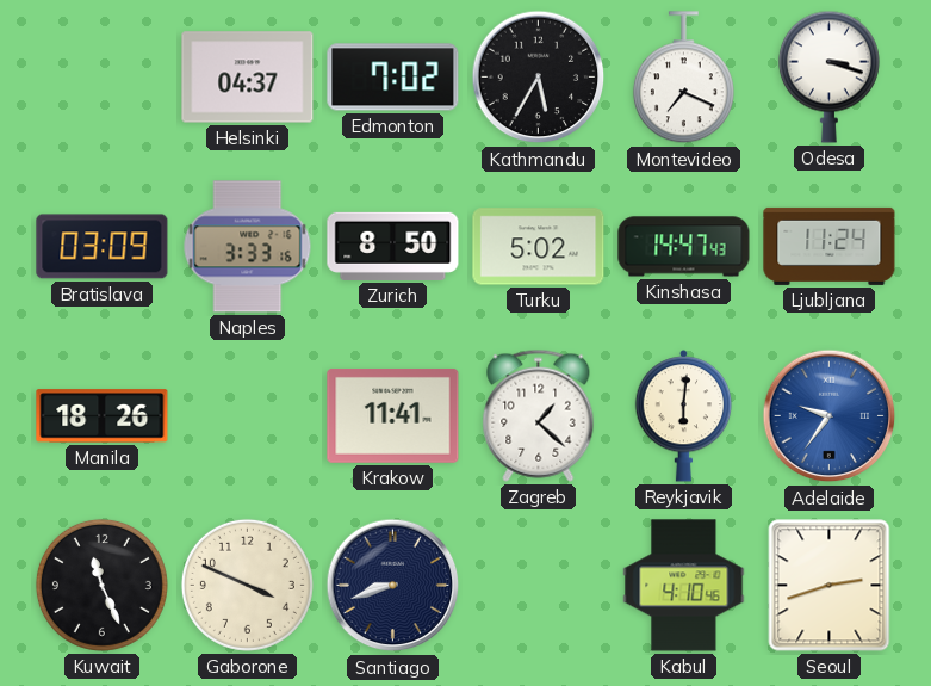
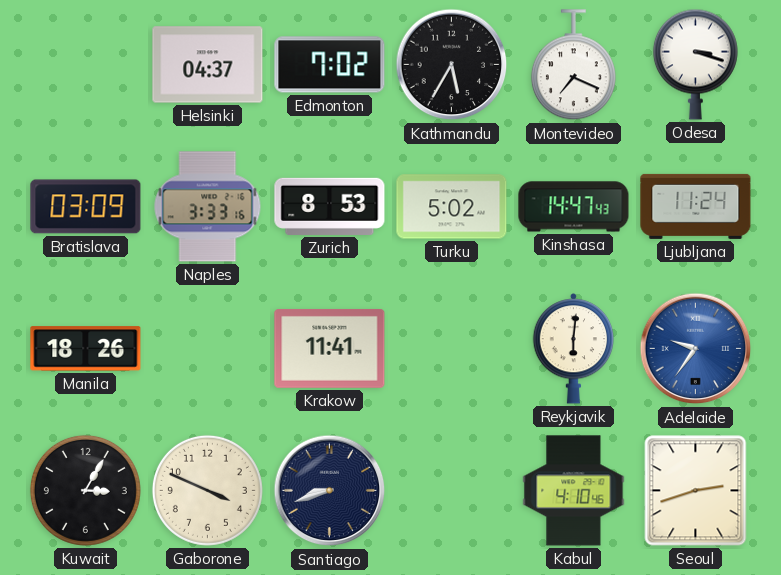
Zurich: 8:50 -> 8:53
Zagreb: 1:22 -> none
Kuwait: 11:26 -> 3:05
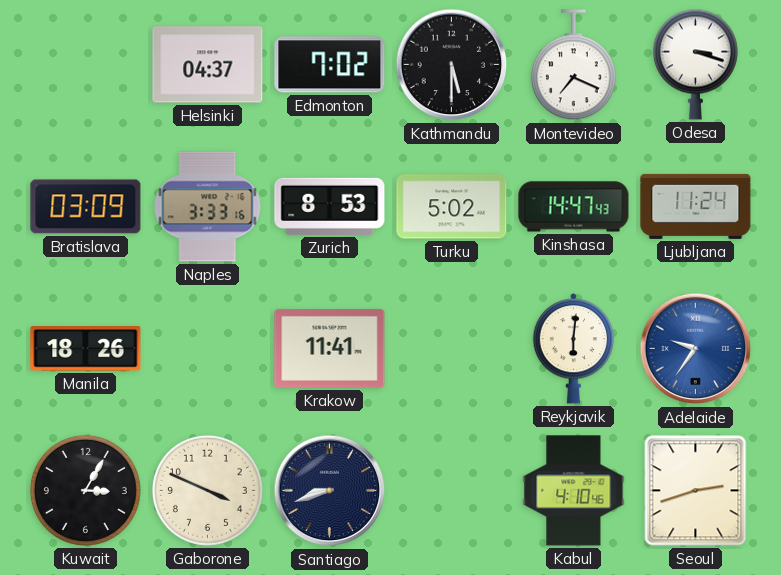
Kathmandu: 5:35 -> 5:30
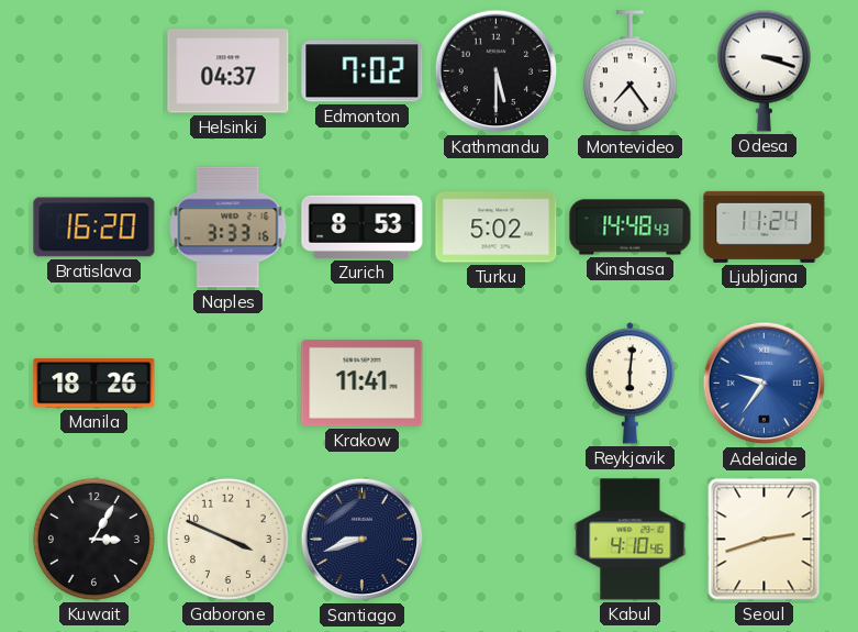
Montevideo: 7:19 -> 7:24
Bratislava: 03:09 -> 16:20
Kinshasa: 14:47 -> 14:48
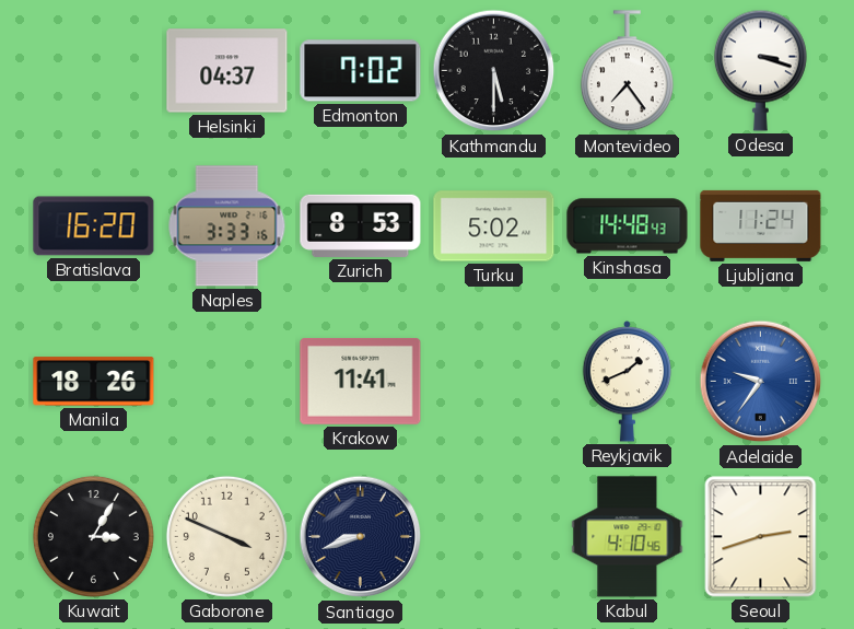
Reykjavik: 6:01 -> 1:41
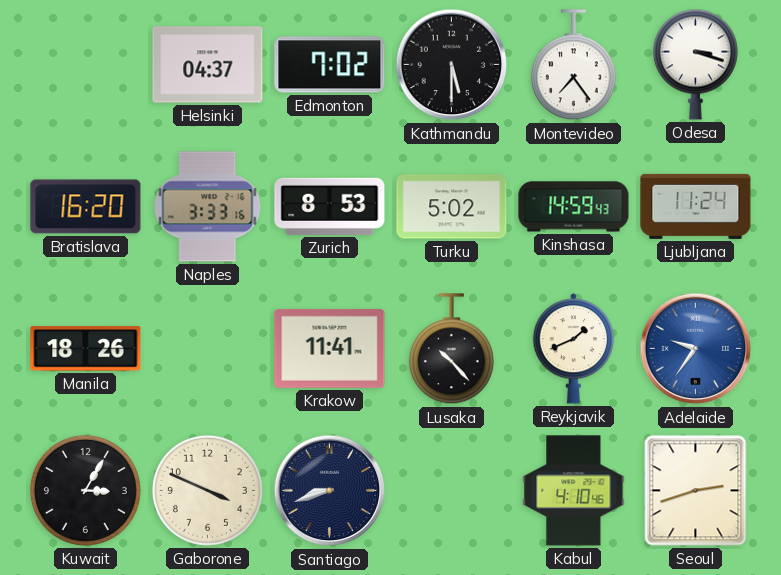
Kinshasa: 14:48 -> 14:59
Lusaka: none -> 10:23
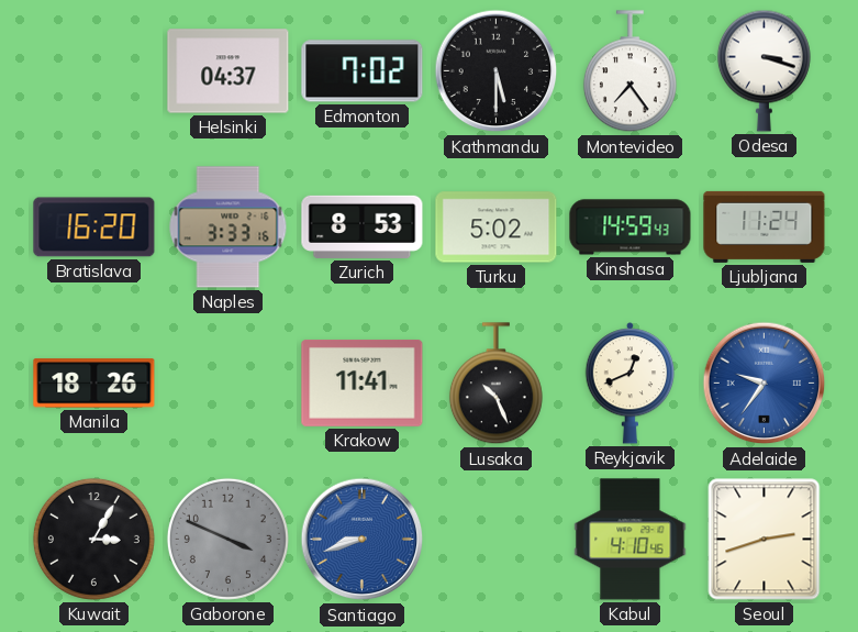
Lusaka: 10:23 -> 10:26
Reykjavik: 1:41 -> 12:41
Gaborone dial: cream -> grey
Santiago dial: navy -> blue
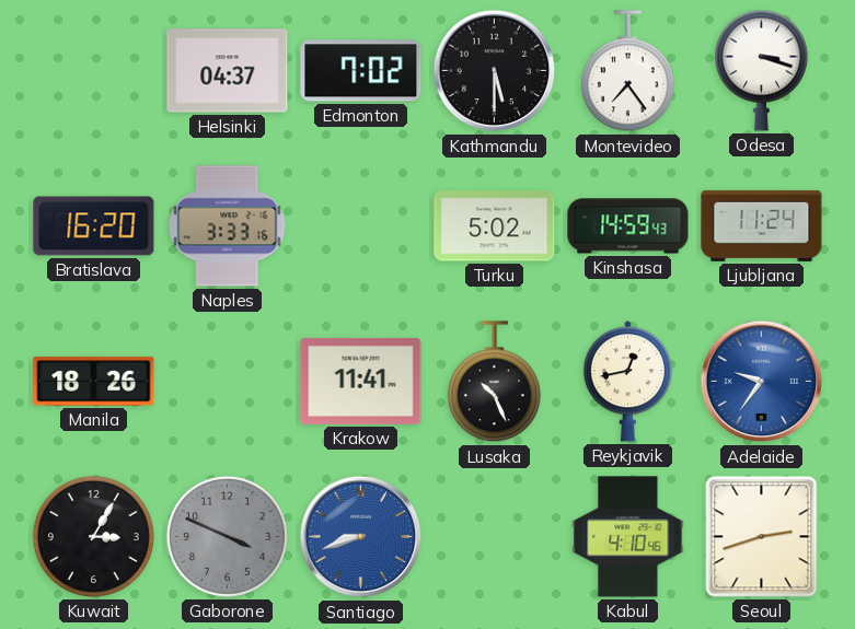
Zurich: 8:53 -> none
Reykjavik: 12:41 -> 12:43
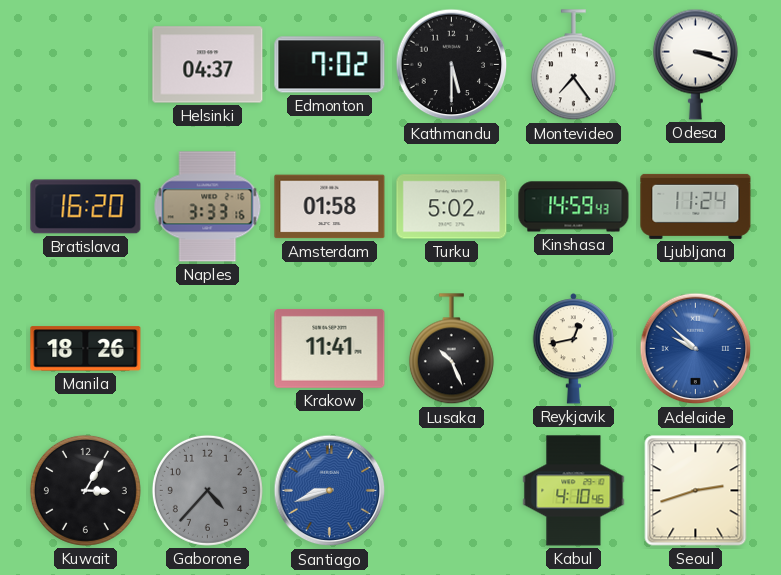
Amsterdam: none -> 01:58
Adelaide: 9:36 -> 9:52
Gaborone: 3:49 -> 4:37
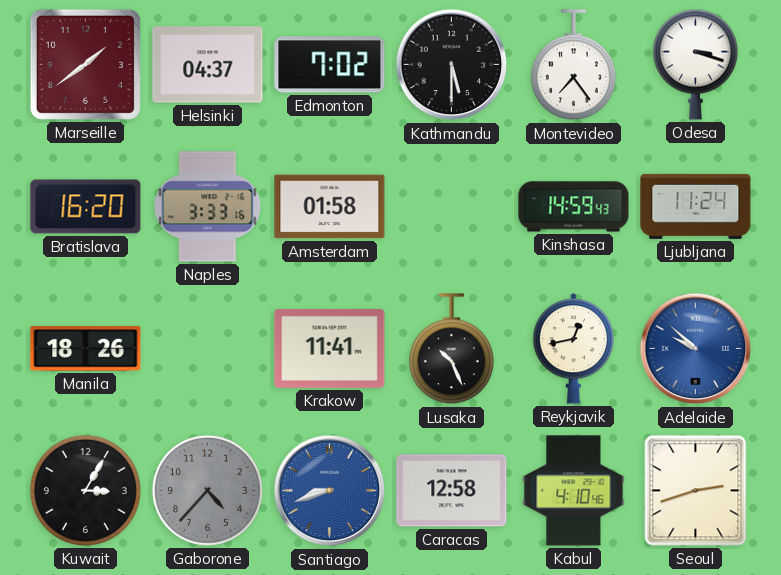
Marseille: none -> 1:39
Turku: 5:02 -> none
Caracas: none -> 12:58
